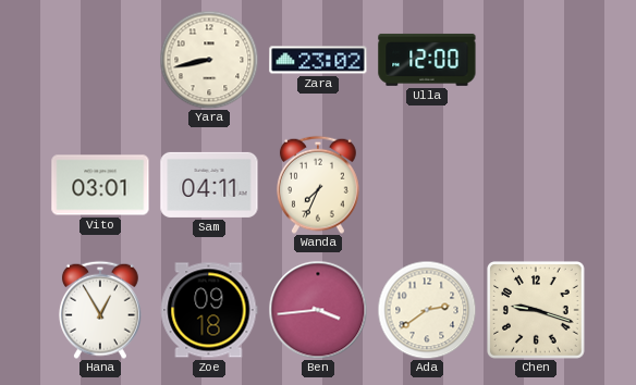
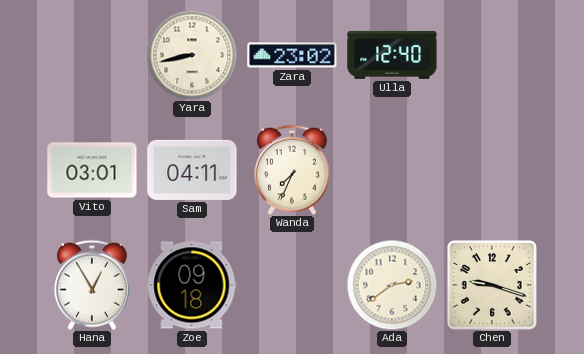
Ulla: 12:00 -> 12:40
Ben: 3:44 -> none
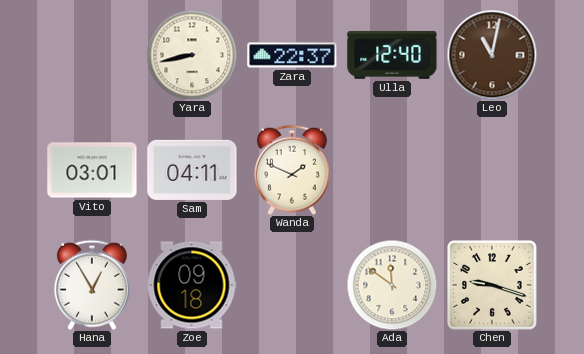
Zara: 23:02 -> 22:37
Leo: none -> 11:02
Wanda: 7:34 -> 1:49
Ada: 2:39 -> 11:51
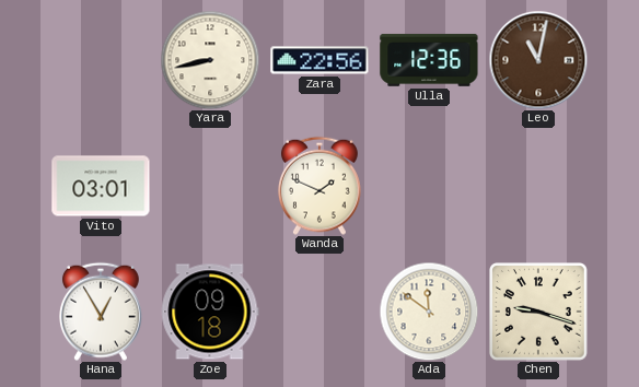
Zara: 22:37 -> 22:56
Ulla: 12:40 -> 12:36
Sam: 04:11 -> none
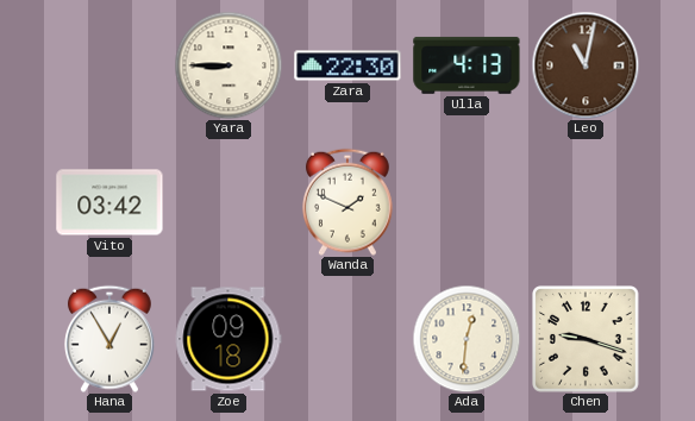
Yara: 8:43 -> 8:45
Zara: 22:56 -> 22:30
Ulla: 12:36 -> 4:13
Vito: 03:01 -> 03:42
Ada: 11:51 -> 12:31
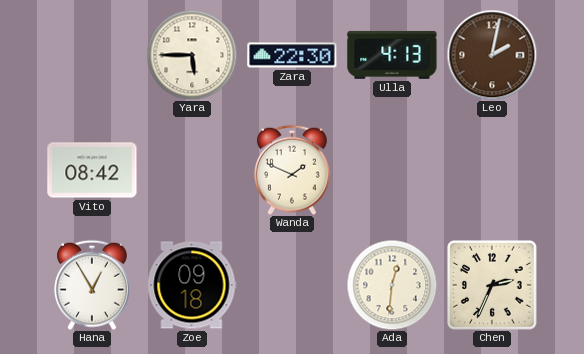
Yara: 8:45 -> 5:45
Leo: 11:02 -> 2:02
Vito: 03:42 -> 08:42
Chen: 9:18 -> 2:34
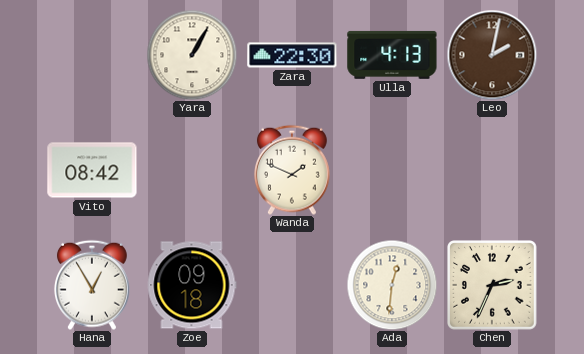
Yara: 5:45 -> 1:05
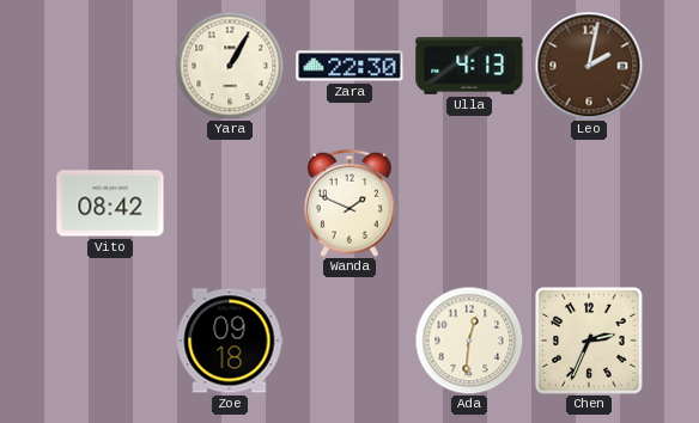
Hana: 12:55 -> none
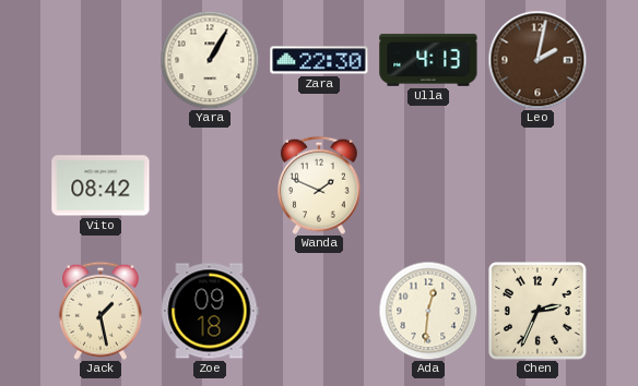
Jack: none -> 1:28
